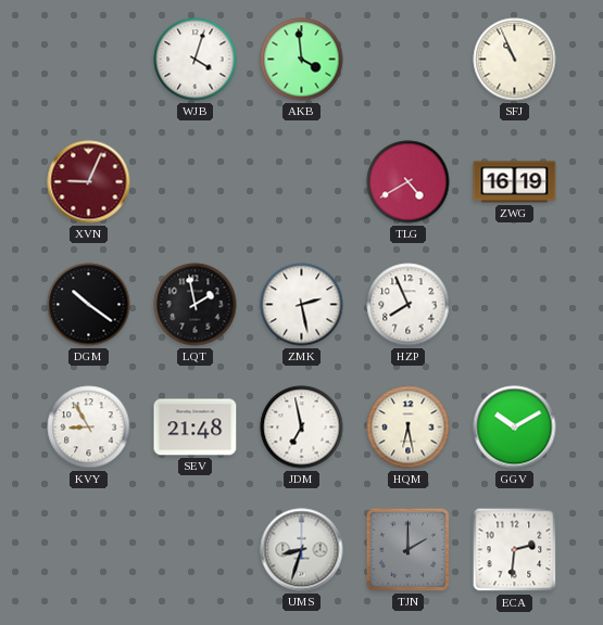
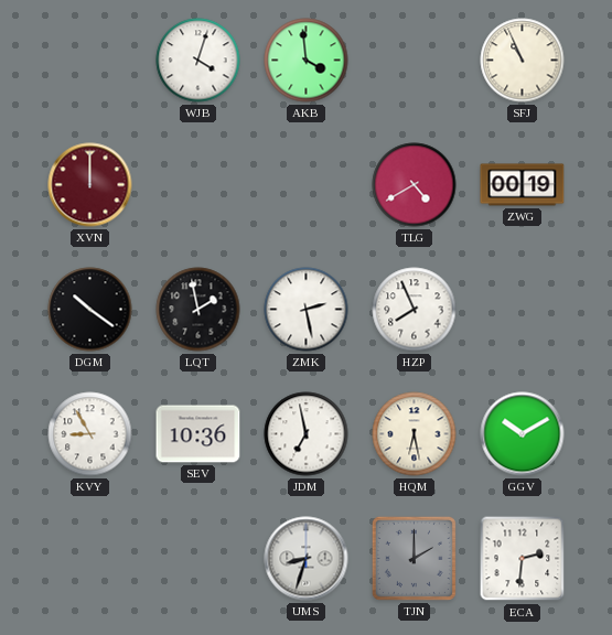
XVN: 9:04 -> 12:00
ZWG: 16:19 -> 00:19
SEV: 21:48 -> 10:36
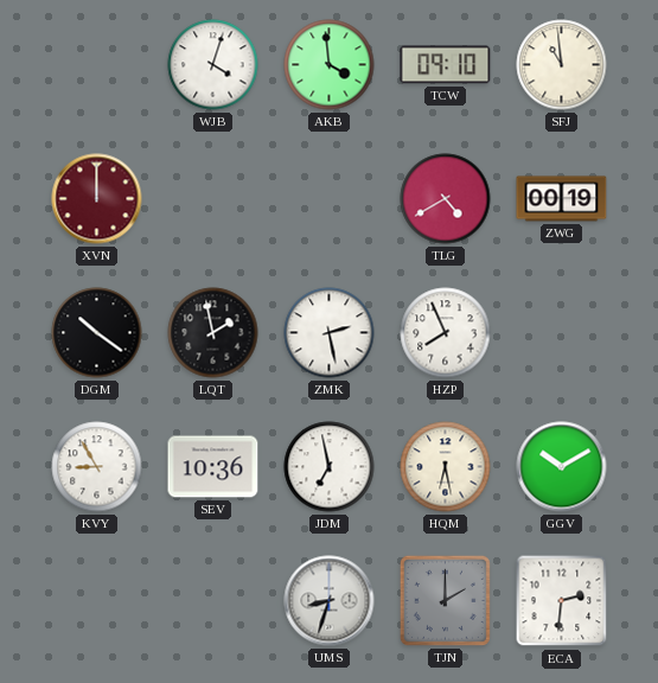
TCW: none -> 09:10
SFJ: 10:56 -> 10:59
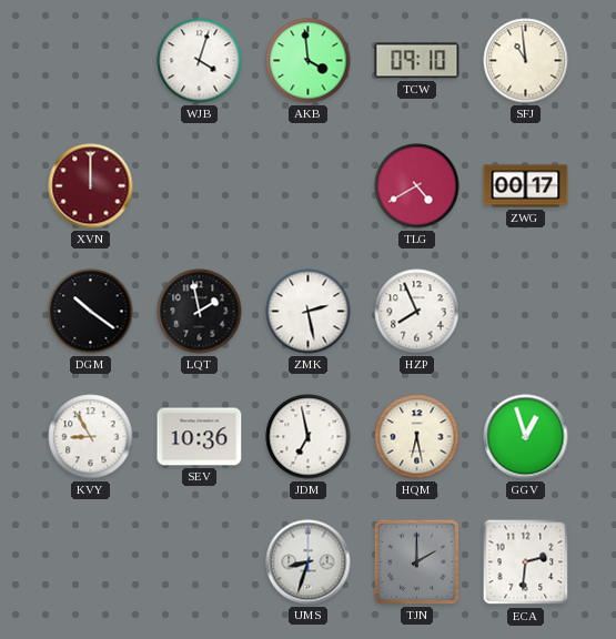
ZWG: 00:19 -> 00:17
GGV: 10:10 -> 12:57
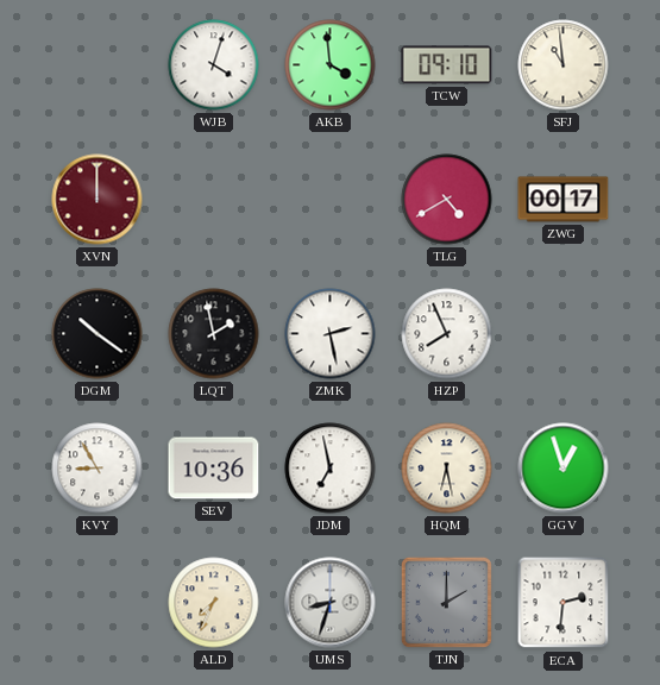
ALD: none -> 7:34
